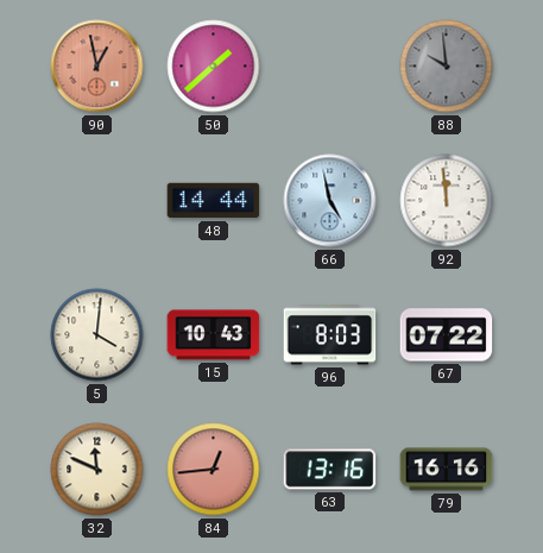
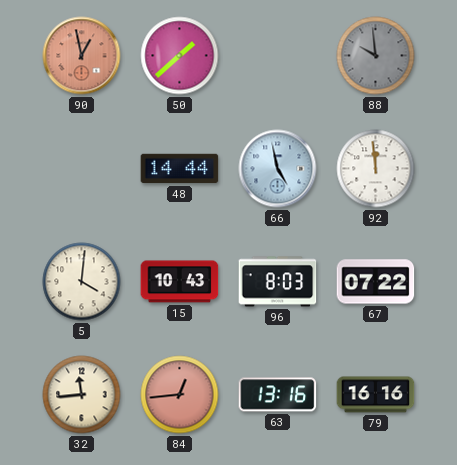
32: 11:49 -> 11:44
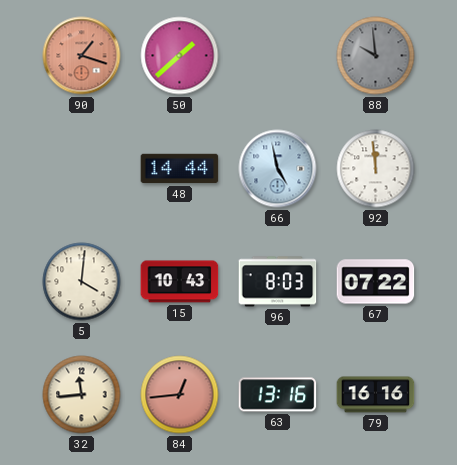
90: 12:58 -> 1:18
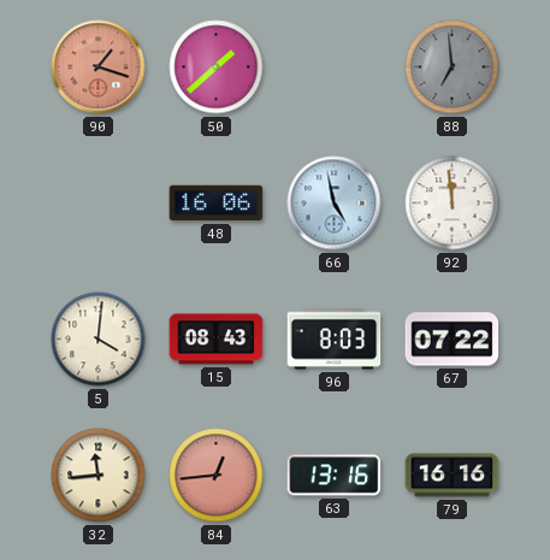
88: 9:59 -> 6:59
48: 14:44 -> 16:06
15: 10:43 -> 08:43
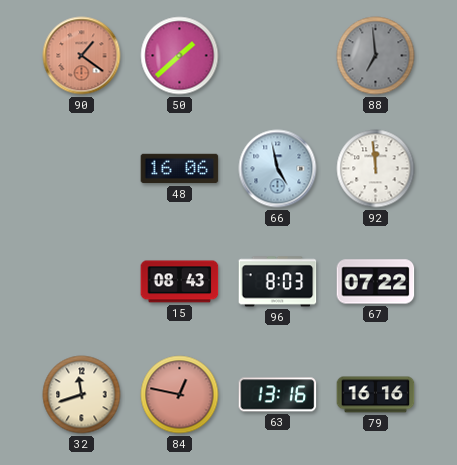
90: 1:18 -> 1:21
5: 4:01 -> none
32: 11:44 -> 11:42
84: 12:44 -> 12:47
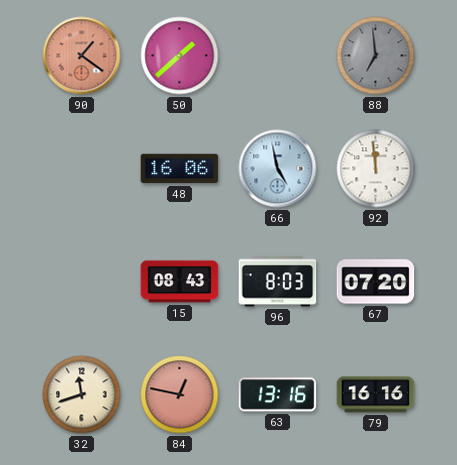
67: 07:22 -> 07:20
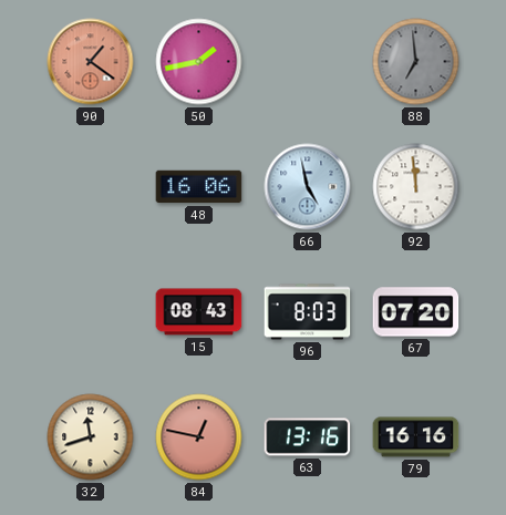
50: 1:38 -> 1:43
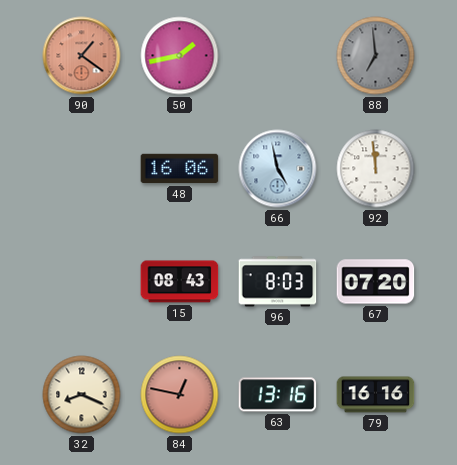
32: 11:42 -> 8:19
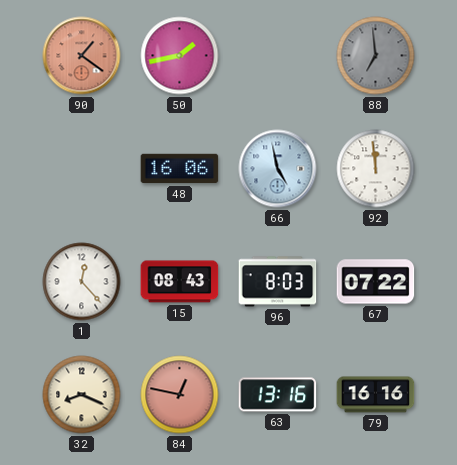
1: none -> 12:23
67: 07:20 -> 07:22
